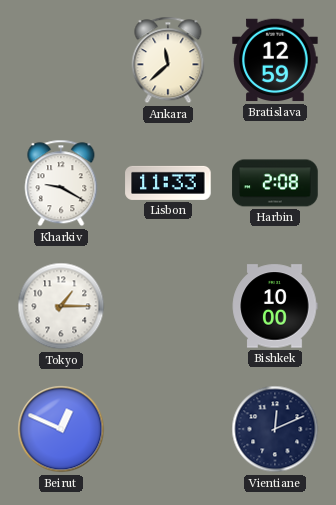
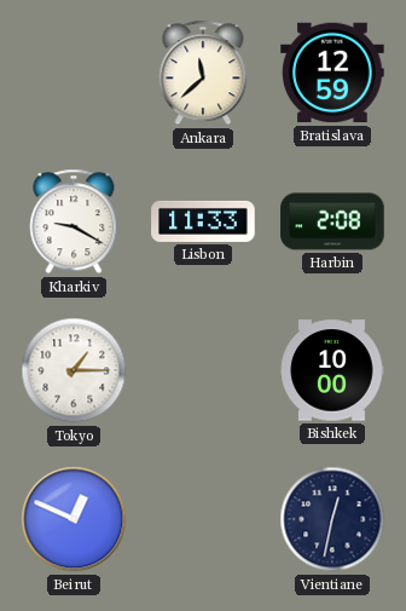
Vientiane: 12:11 -> 12:32
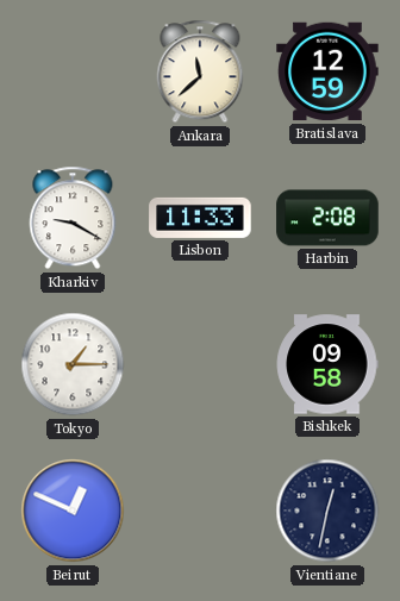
Bishkek: 10:00 -> 09:58
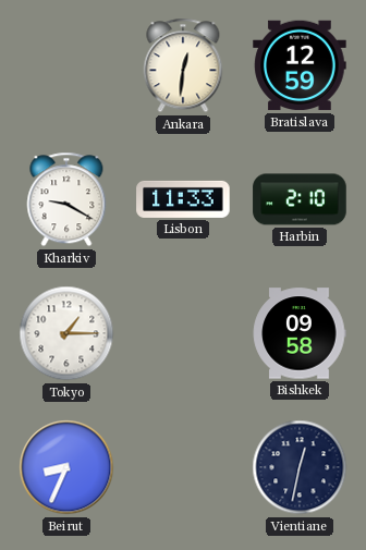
Ankara: 11:38 -> 12:31
Harbin: 2:08 -> 2:10
Beirut: 12:49 -> 8:34
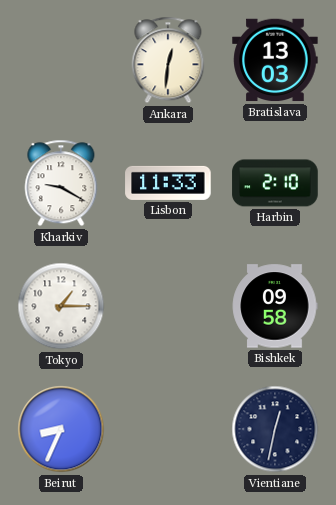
Bratislava: 12:59 -> 13:03
